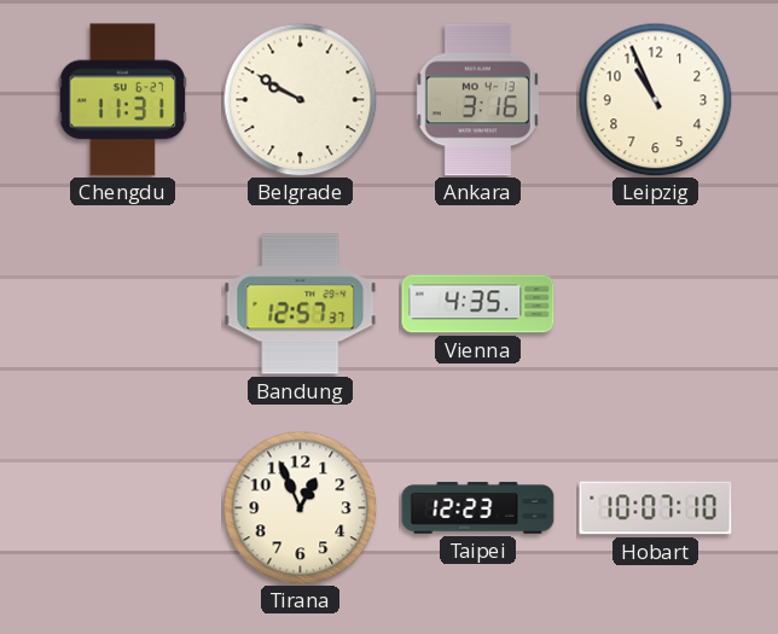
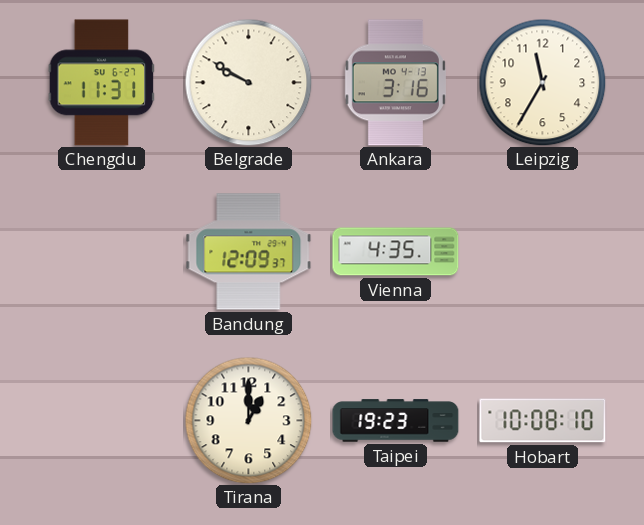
Leipzig: 10:56 -> 11:35
Bandung: 12:57 -> 12:09
Tirana: 12:56 -> 1:00
Taipei: 12:23 -> 19:23
Hobart: 10:07 -> 10:08
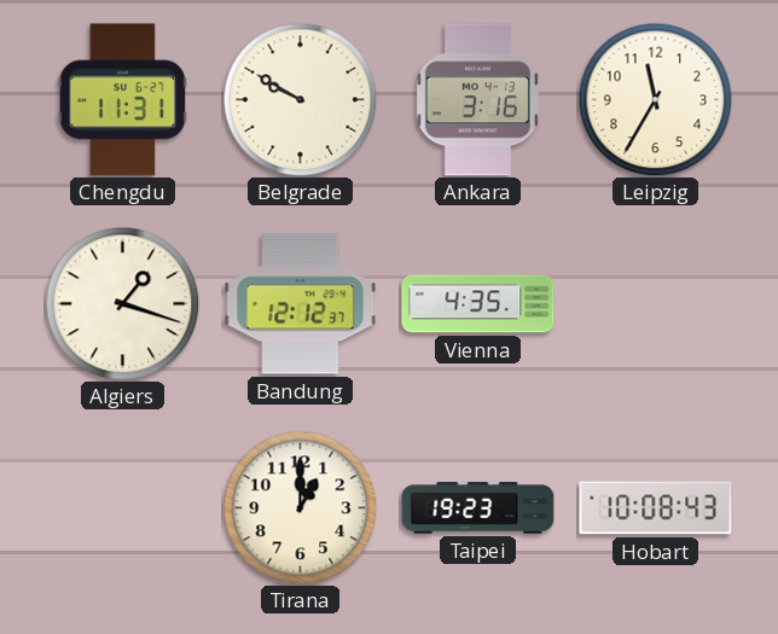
Algiers: none -> 1:18
Bandung: 12:09 -> 12:12
Hobart: 10:08:10 -> 10:08:43
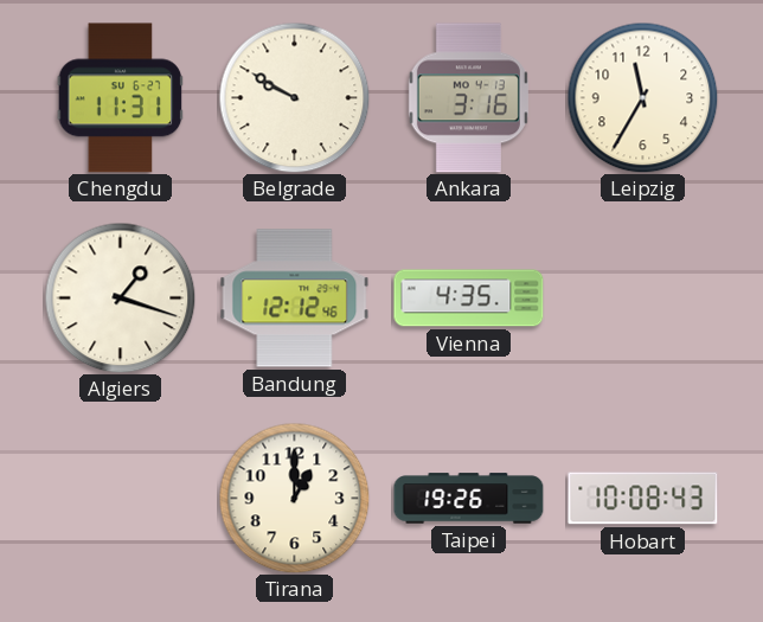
Bandung: 12:12:37 -> 12:12:46
Taipei: 19:23 -> 19:26
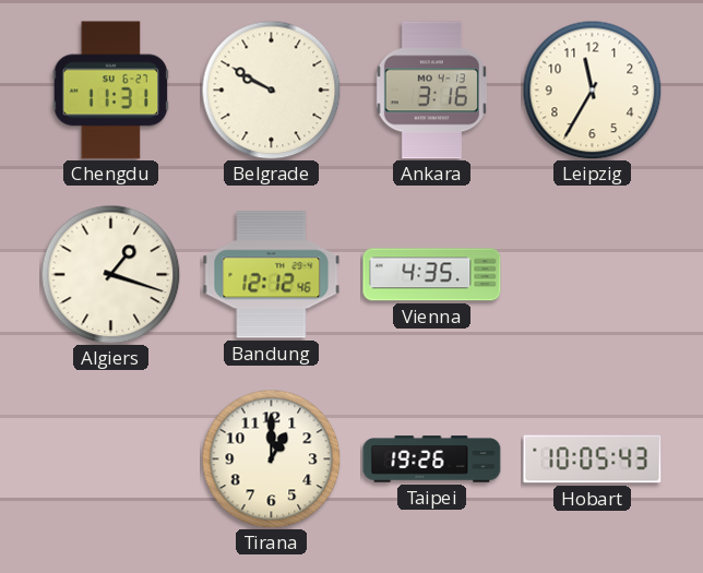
Hobart: 10:08 -> 10:05
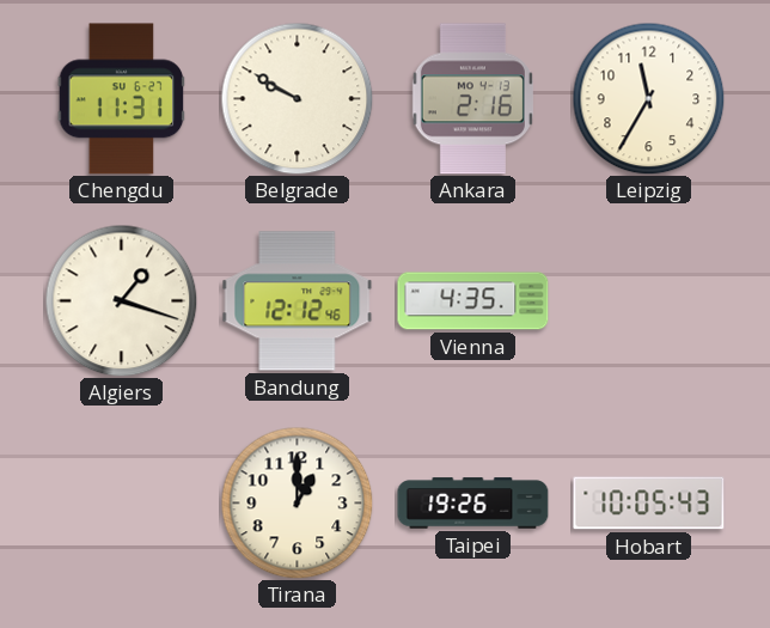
Ankara: 3:16 -> 2:16
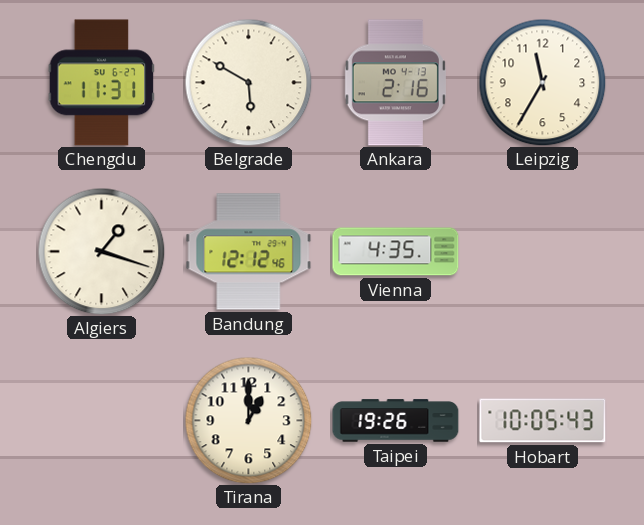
Belgrade: 9:50 -> 5:50
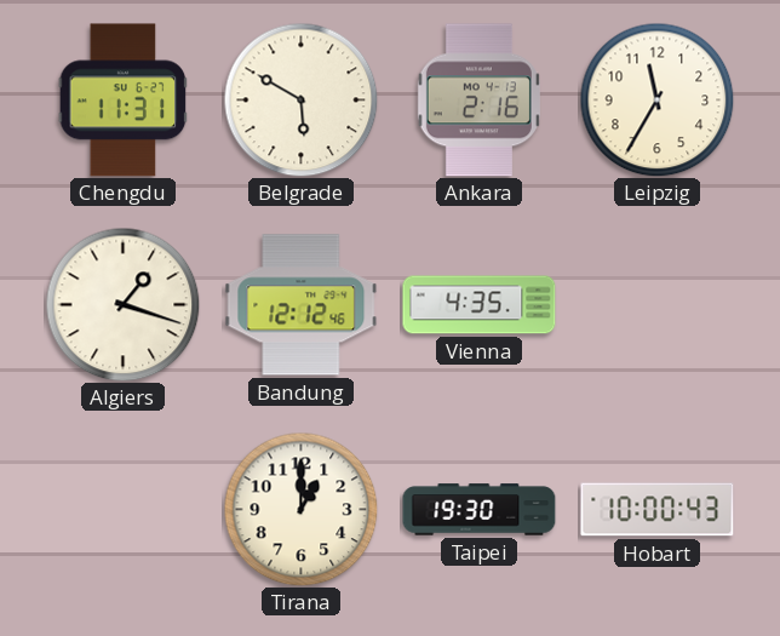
Taipei: 19:26 -> 19:30
Hobart: 10:05 -> 10:00
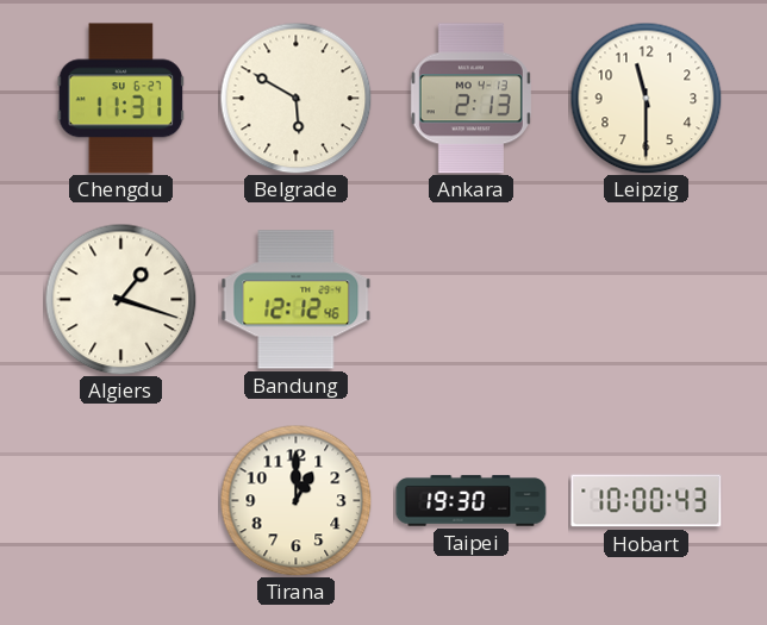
Ankara: 2:16 -> 2:13
Leipzig: 11:35 -> 11:30
Vienna: 4:35 -> none
